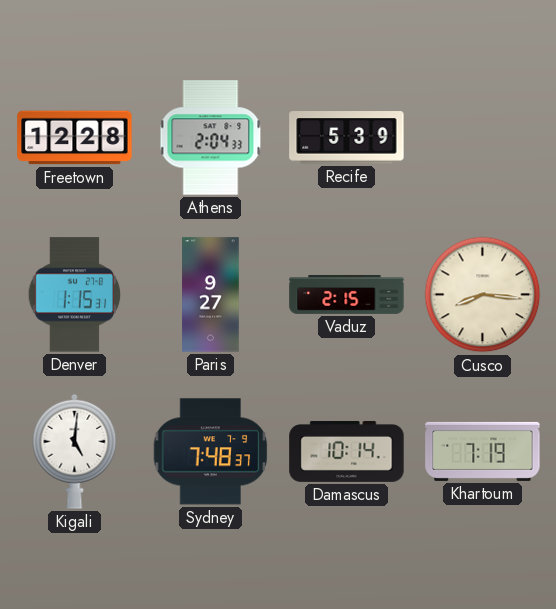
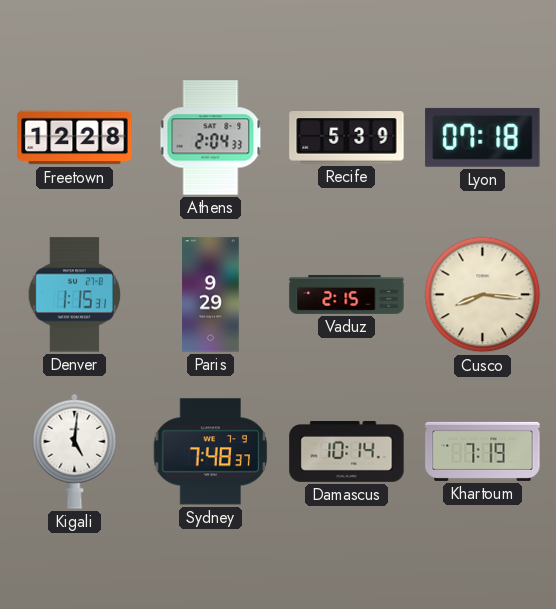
Lyon: none -> 07:18
Paris: 9:27 -> 9:29
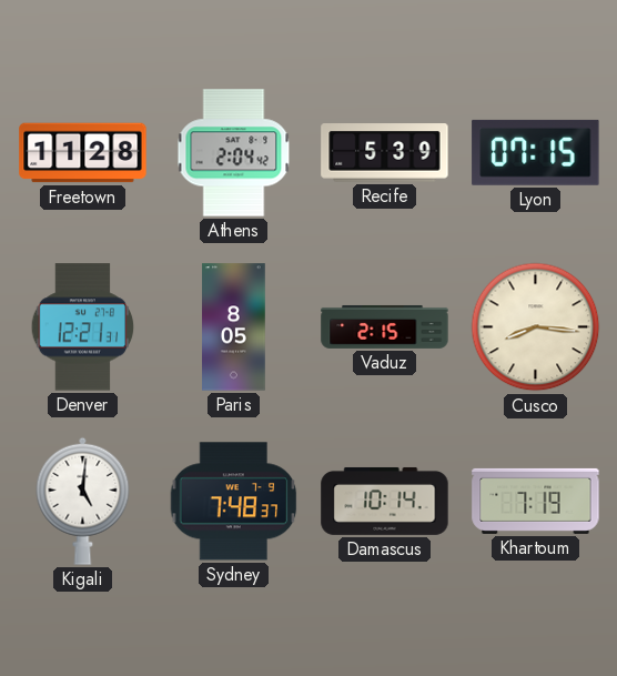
Freetown: 12:28 -> 11:28
Athens: 2:04:33 -> 2:04:42
Lyon: 07:18 -> 07:15
Denver: 1:15 -> 12:21
Paris: 9:29 -> 8:05
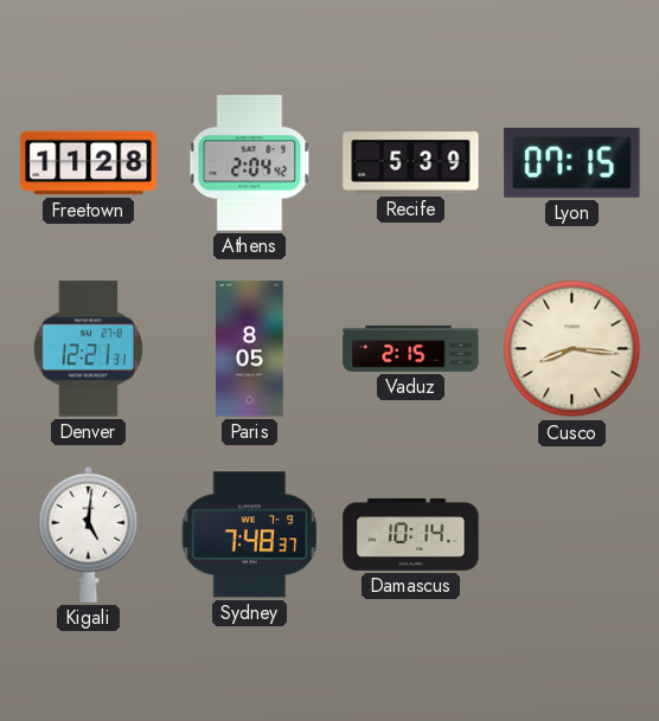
Khartoum: 7:19 -> none
